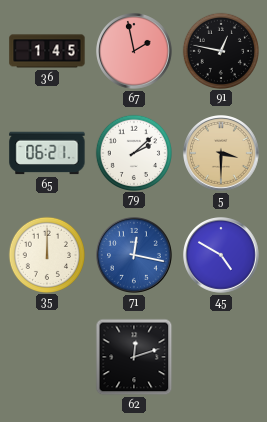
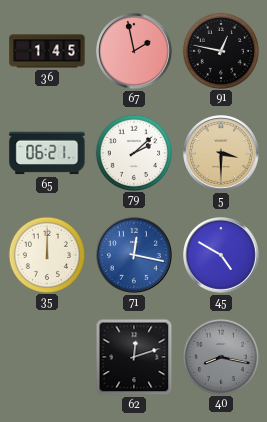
40: none -> 8:17
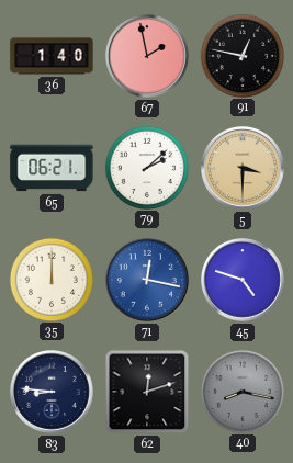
36: 1:45 -> 1:40
45: 4:50 -> 4:48
83: none -> 8:46
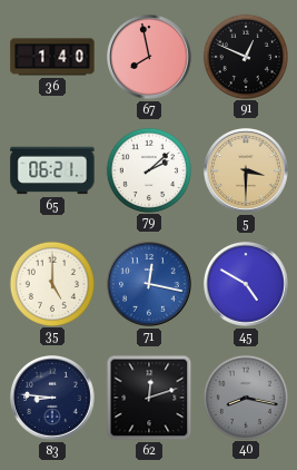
67: 1:58 -> 7:58
91: 12:47 -> 12:49
35: 12:00 -> 5:00
45: 4:48 -> 4:50
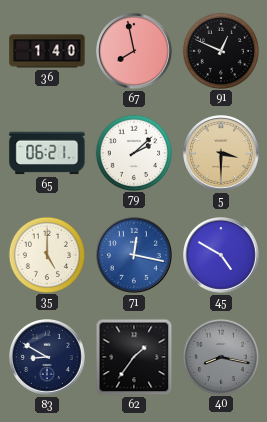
83: 8:46 -> 8:50
62: 12:12 -> 1:36
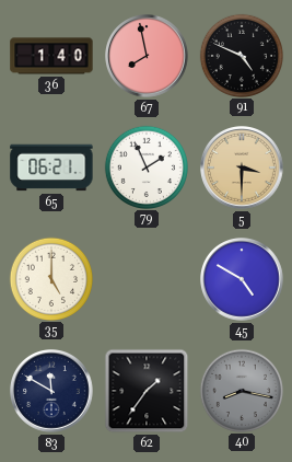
91: 12:49 -> 4:49
79: 2:08 -> 1:56
71: 12:17 -> none
83: 8:50 -> 11:50
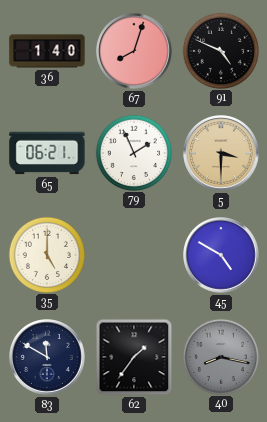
67: 7:58 -> 8:03
